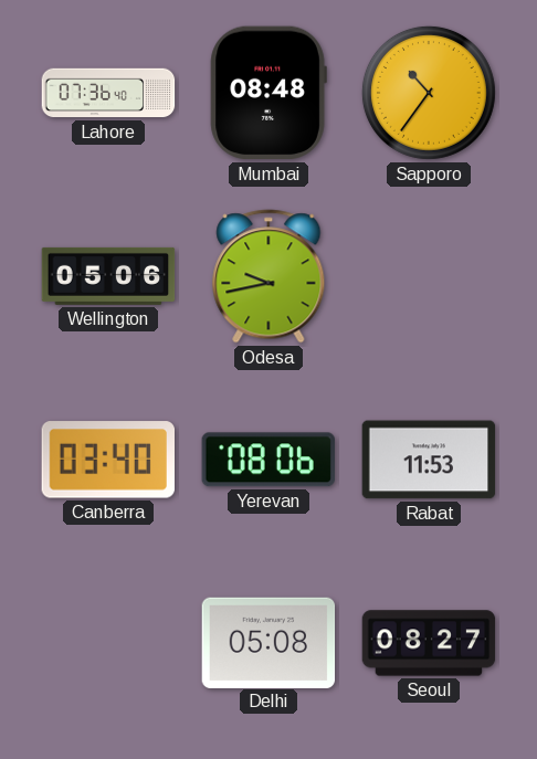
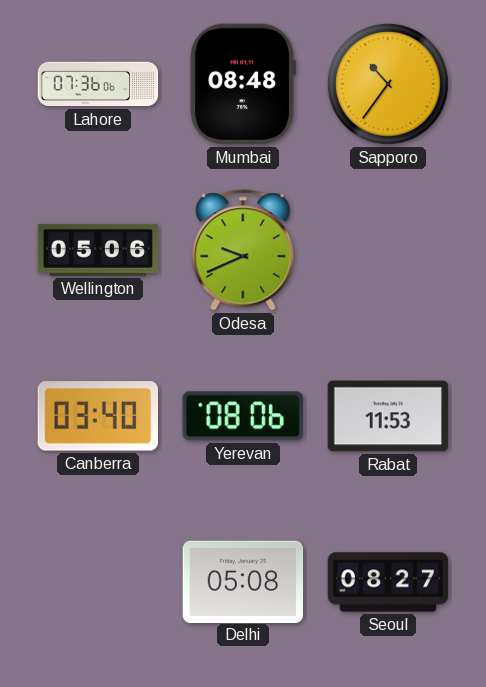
Lahore: 07:36:40 -> 07:36:06
Odesa: 9:43 -> 9:41
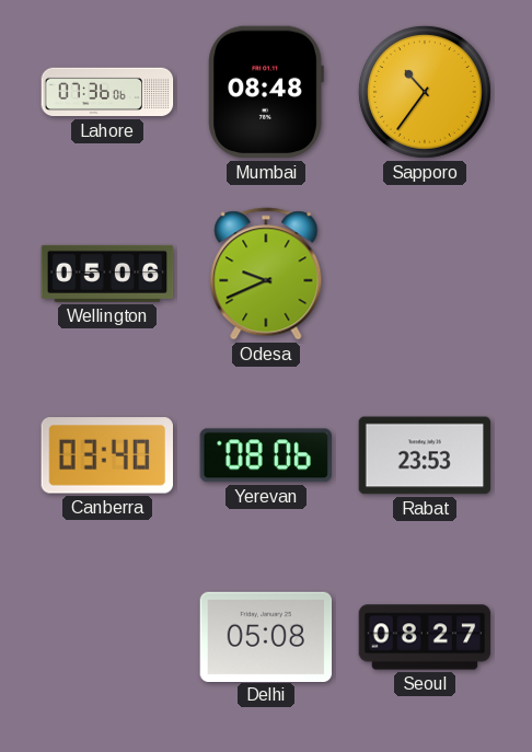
Rabat: 11:53 -> 23:53
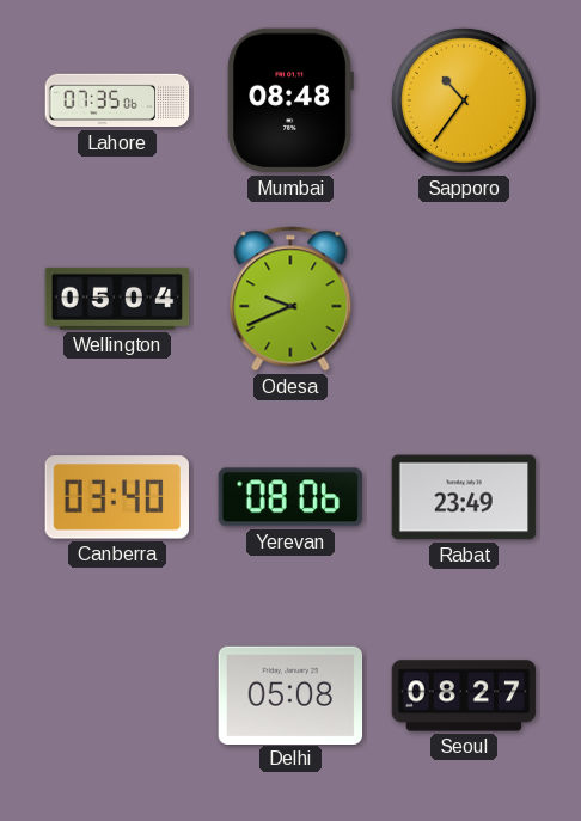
Lahore: 07:36 -> 07:35
Wellington: 05:06 -> 05:04
Rabat: 23:53 -> 23:49
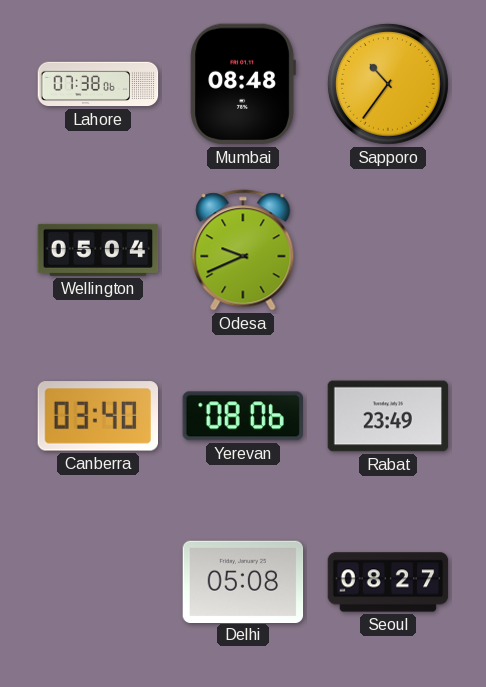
Lahore: 07:35 -> 07:38
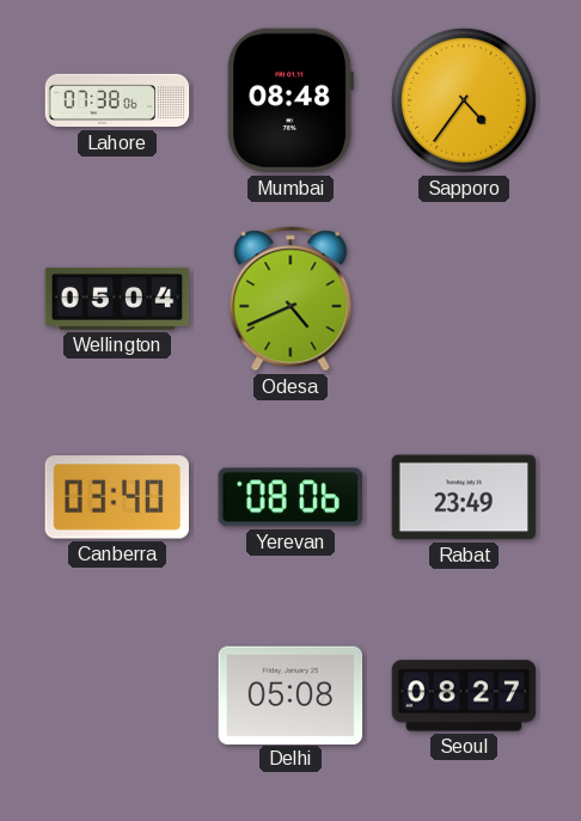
Sapporo: 10:36 -> 4:36
Odesa: 9:41 -> 4:41
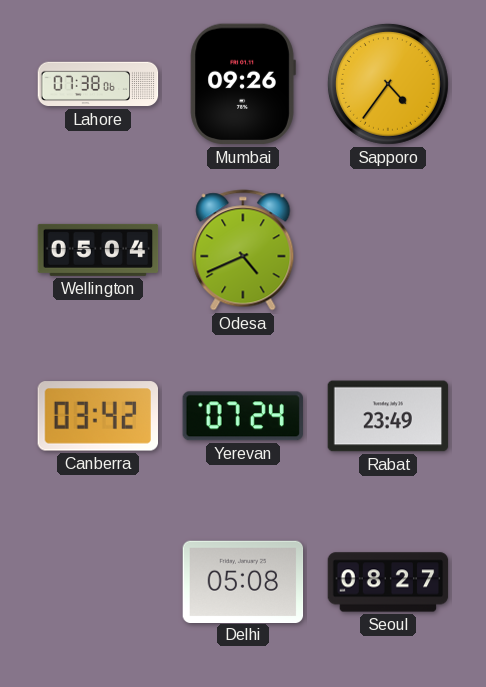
Mumbai: 08:48 -> 09:26
Canberra: 03:40 -> 03:42
Yerevan: 08:06 -> 07:24
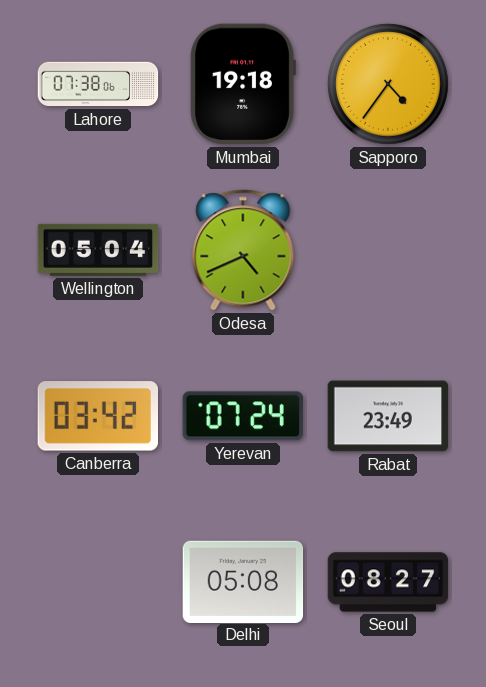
Mumbai: 09:26 -> 19:18
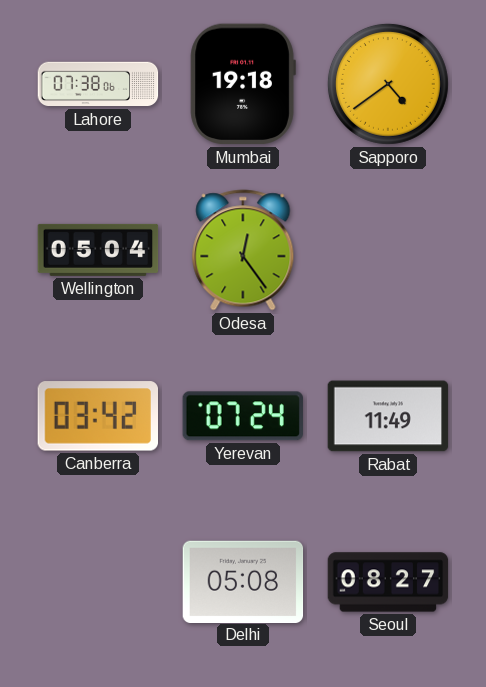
Sapporo: 4:36 -> 4:39
Odesa: 4:41 -> 12:24
Rabat: 23:49 -> 11:49
